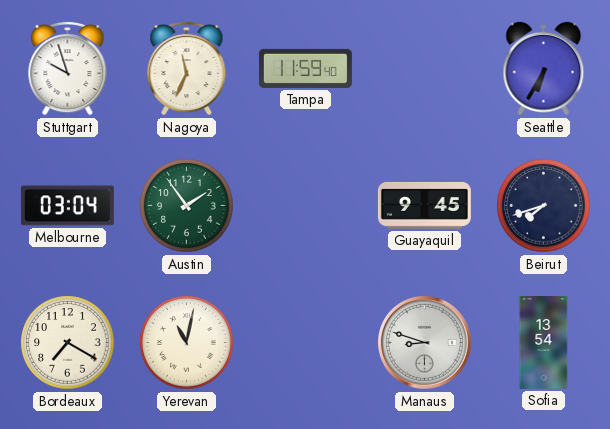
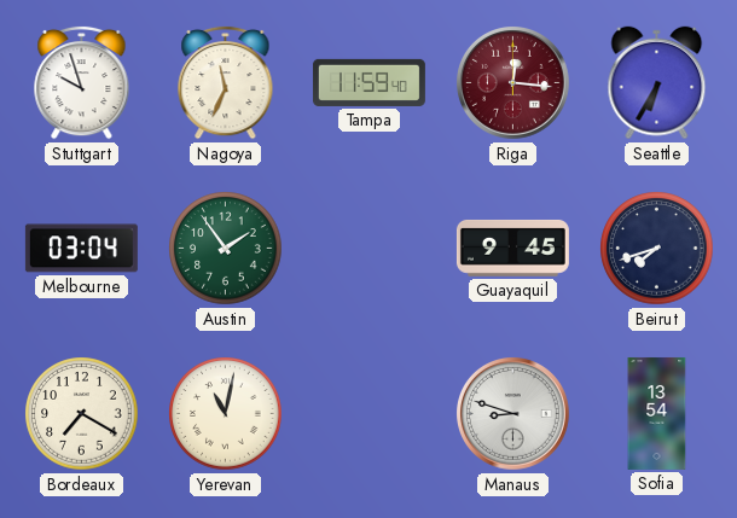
Riga: none -> 12:16
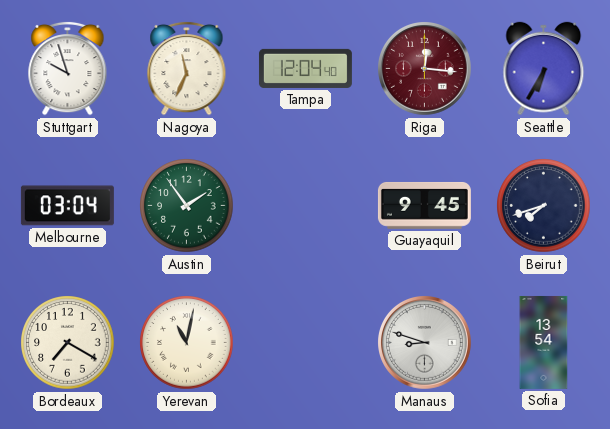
Tampa: 11:59 -> 12:04
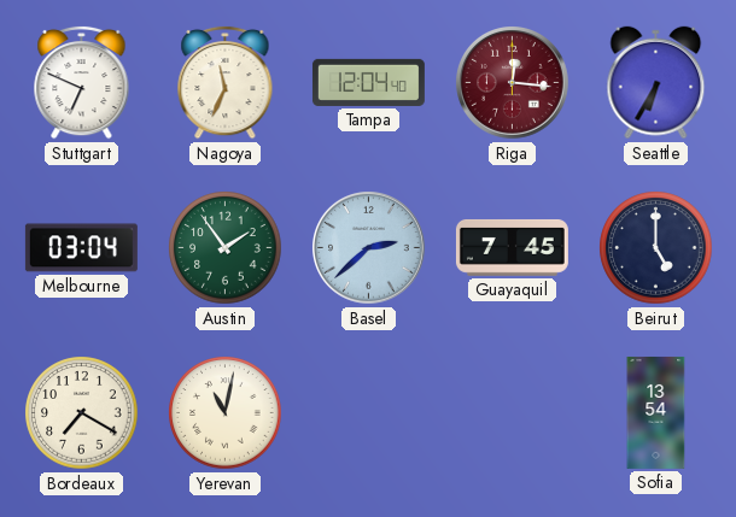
Stuttgart: 9:57 -> 6:49
Basel: none -> 2:38
Guayaquil: 9:45 -> 7:45
Beirut: 7:42 -> 5:00
Manaus: 8:48 -> none
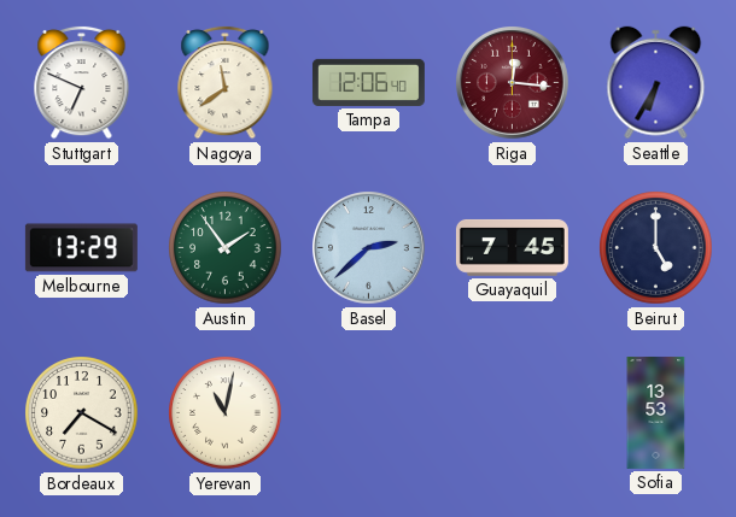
Nagoya: 11:34 -> 11:39
Tampa: 12:04 -> 12:06
Melbourne: 03:04 -> 13:29
Sofia: 13:54 -> 13:53
